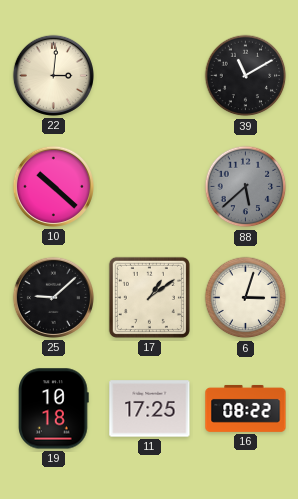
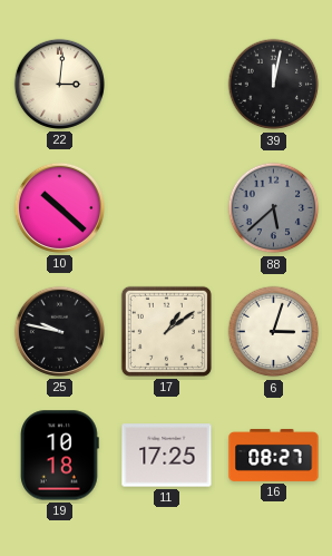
39: 11:10 -> 12:02
25: 9:08 -> 9:47
16: 08:22 -> 08:27
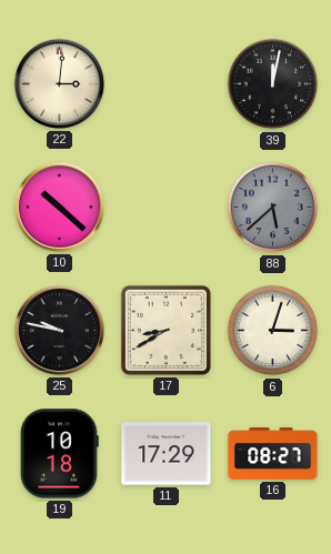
17: 1:09 -> 8:40
11: 17:25 -> 17:29
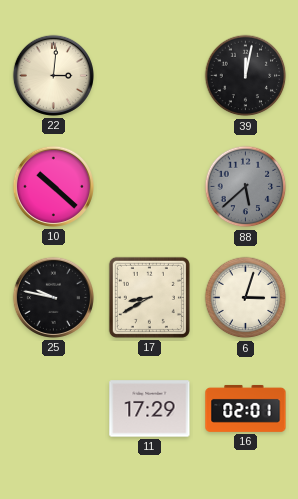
19: 10:18 -> none
16: 08:27 -> 02:01
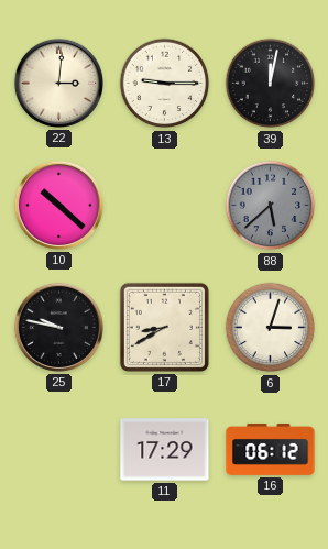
13: none -> 9:15
16: 02:01 -> 06:12
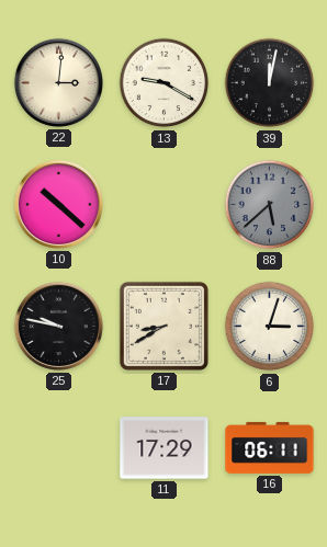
13: 9:15 -> 9:20
16: 06:12 -> 06:11
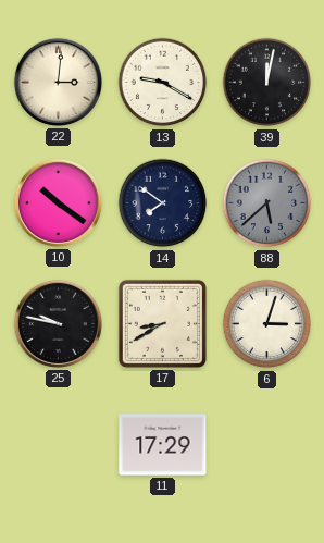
10: 10:22 -> 10:21
14: none -> 7:51
16: 06:11 -> none
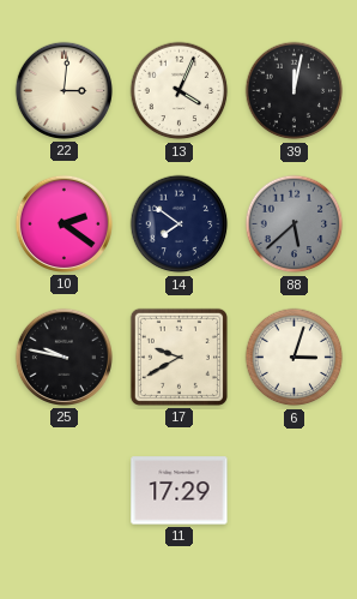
13: 9:20 -> 4:04
10: 10:21 -> 2:21
17: 8:40 -> 9:40
